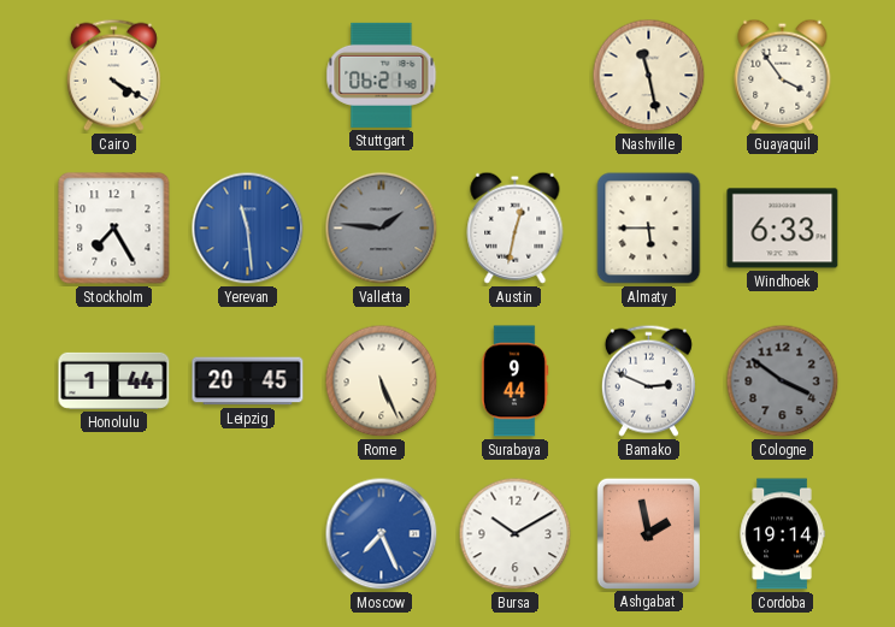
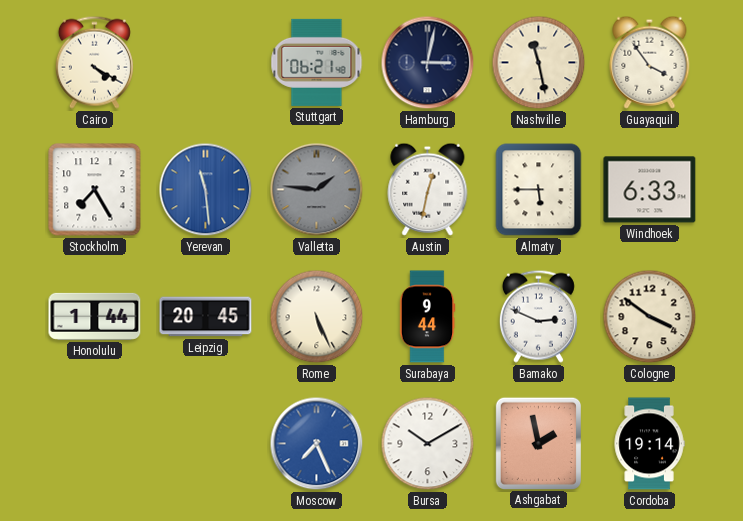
Hamburg: none -> 3:02
Cologne dial: grey -> cream
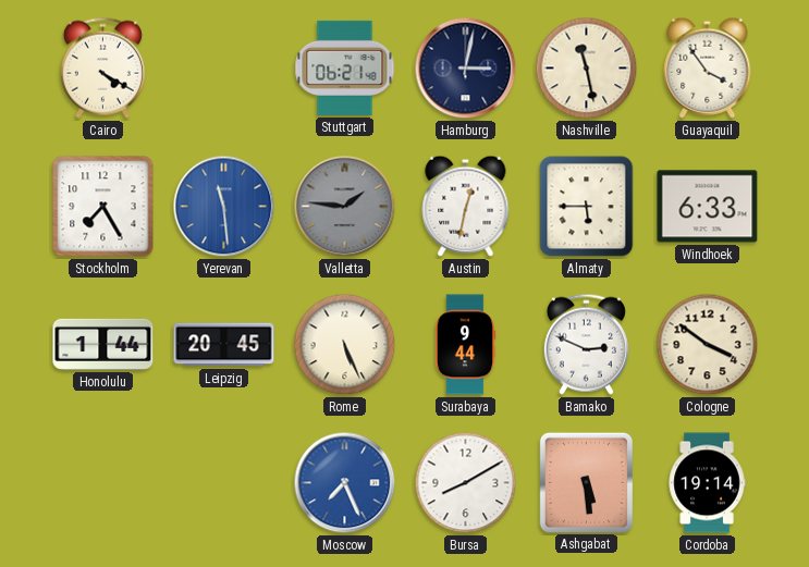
Bursa: 10:10 -> 8:10
Ashgabat: 1:58 -> 5:29
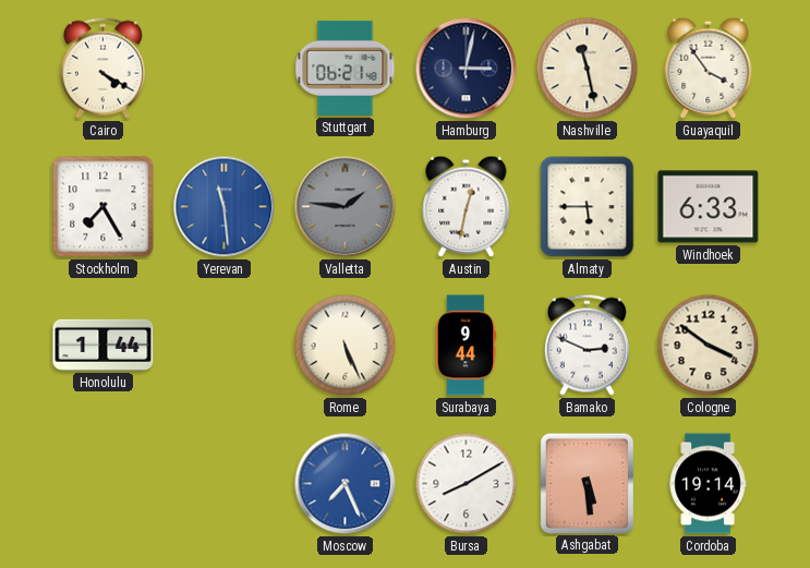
Leipzig: 20:45 -> none
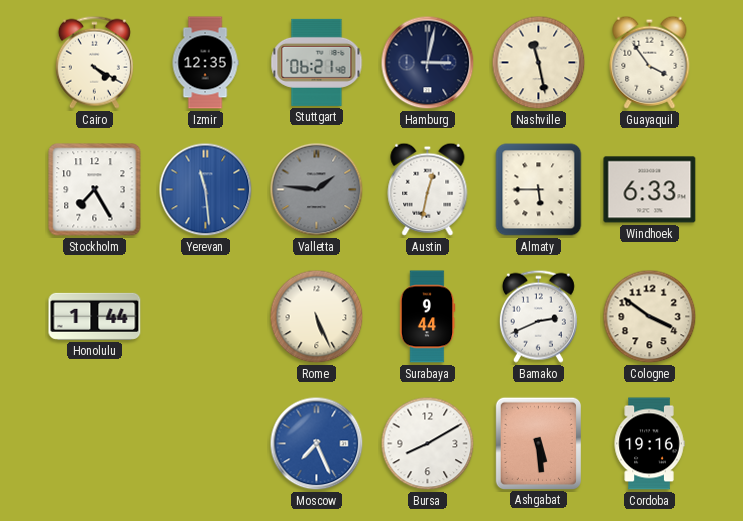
Izmir: none -> 12:35
Bamako: 2:49 -> 2:41
Cordoba: 19:14 -> 19:16
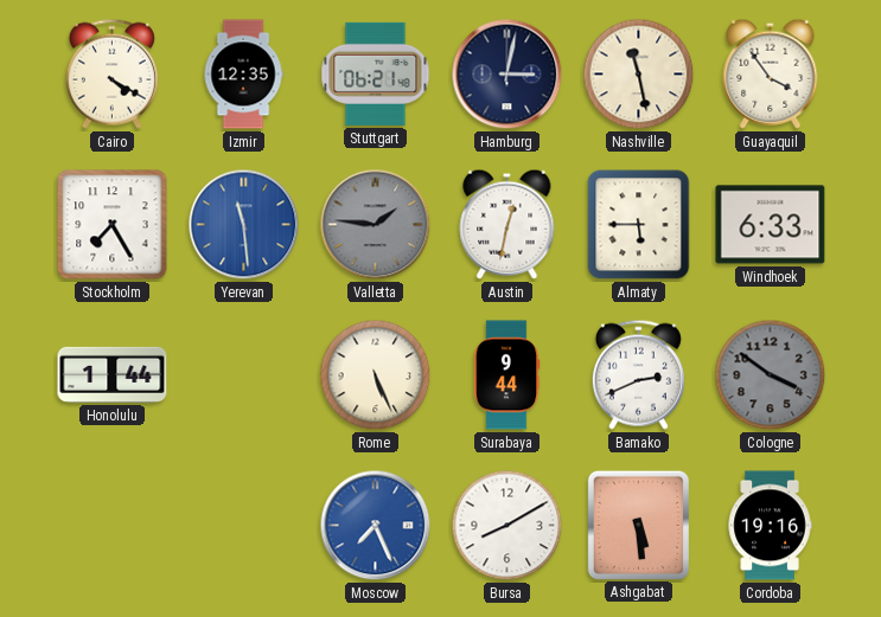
Cologne dial: cream -> grey
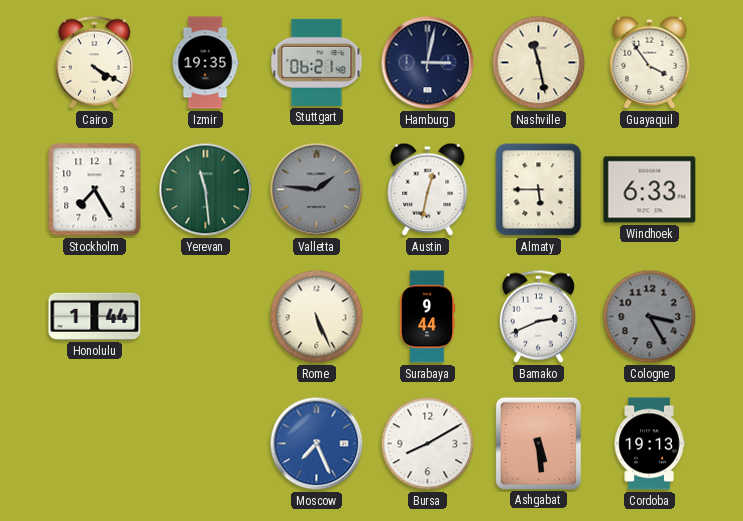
Izmir: 12:35 -> 19:35
Yerevan dial: blue -> green
Cologne: 3:51 -> 3:25
Cordoba: 19:16 -> 19:13
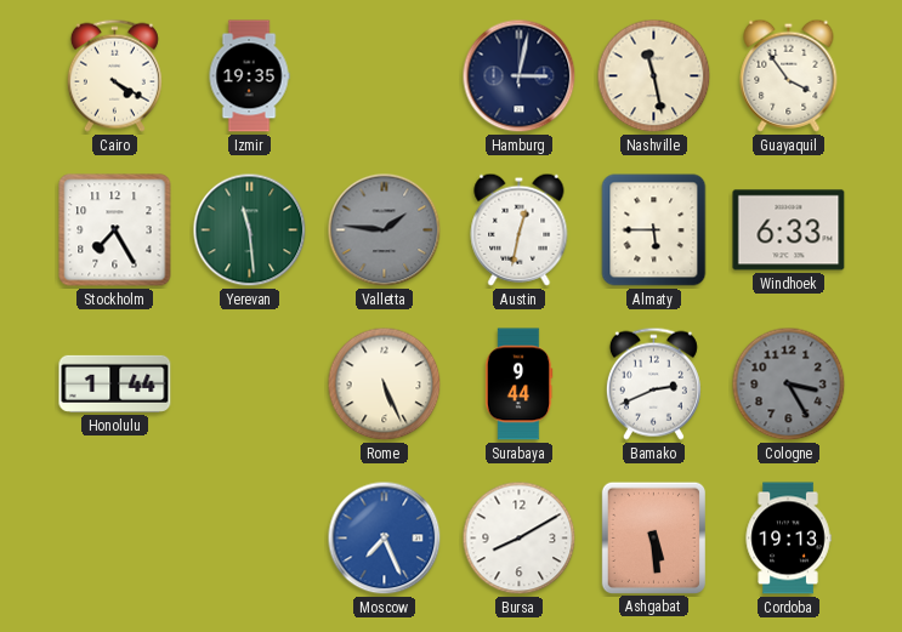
Stuttgart: 06:21 -> none
